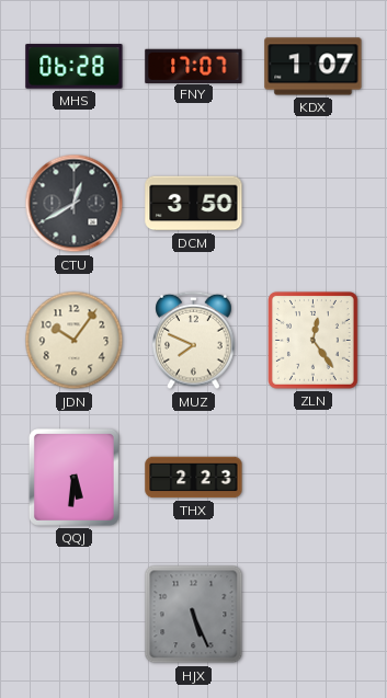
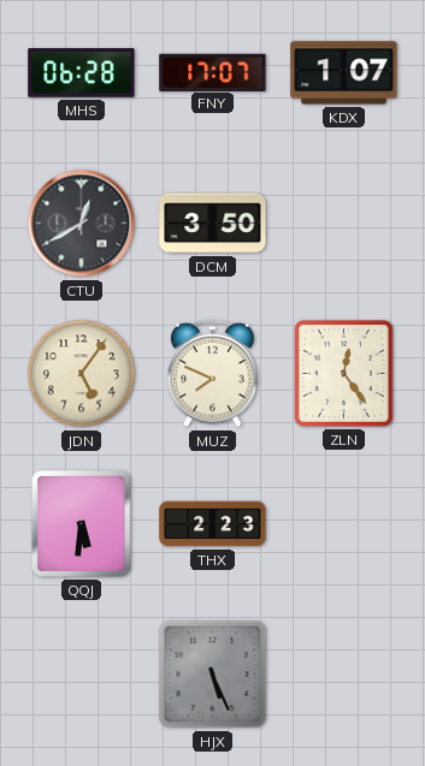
JDN: 10:06 -> 5:06
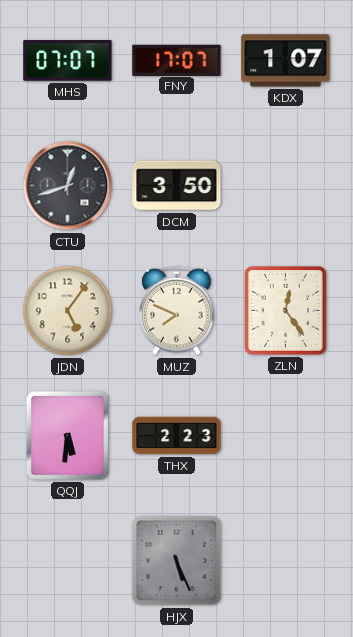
MHS: 06:28 -> 07:07
CTU: 12:40 -> 12:42
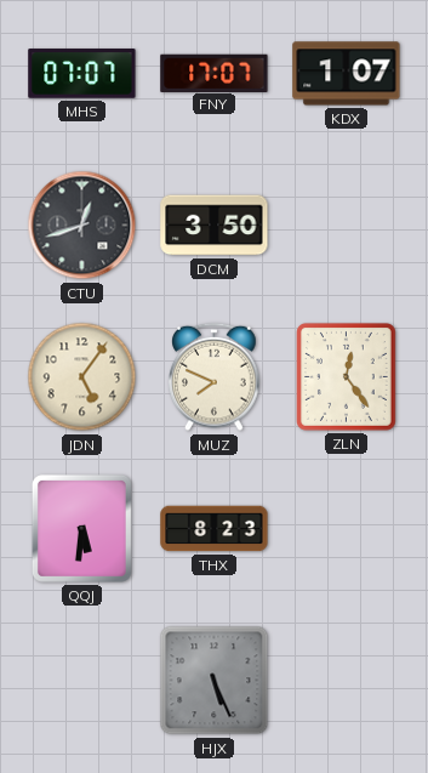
THX: 2:23 -> 8:23
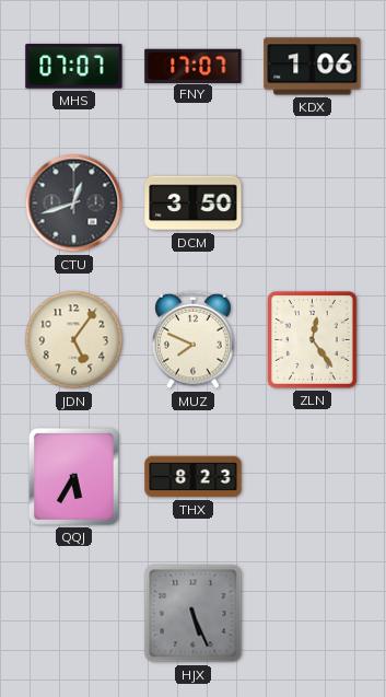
KDX: 1:07 -> 1:06
QQJ: 5:31 -> 5:35
